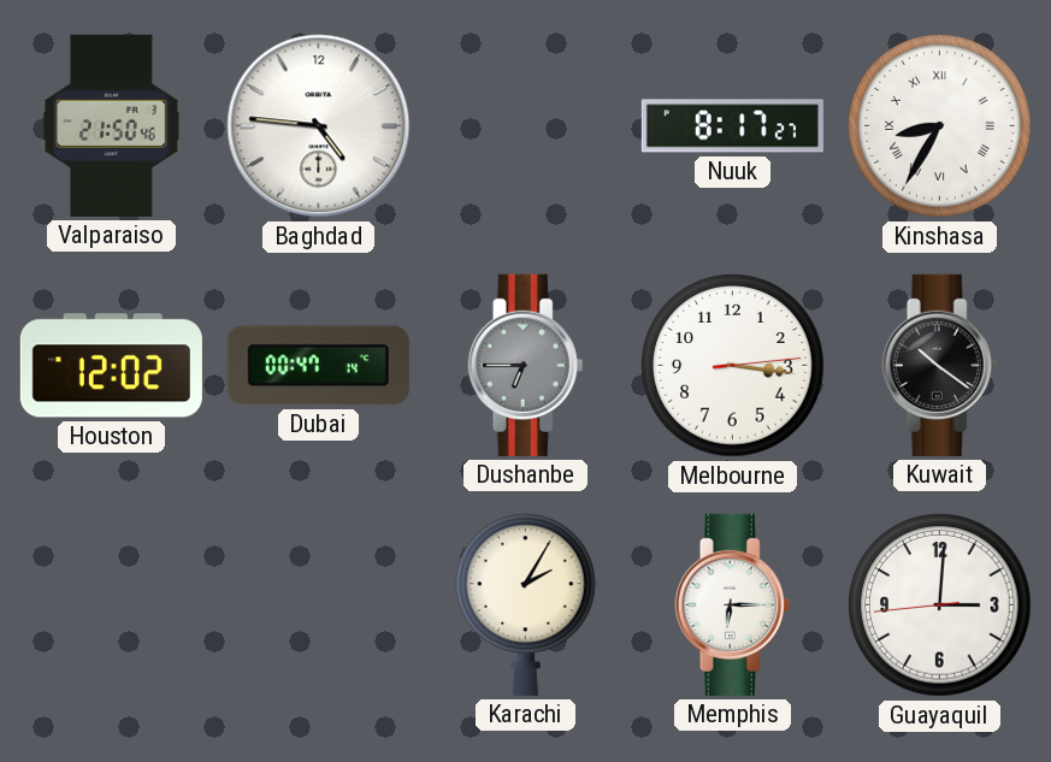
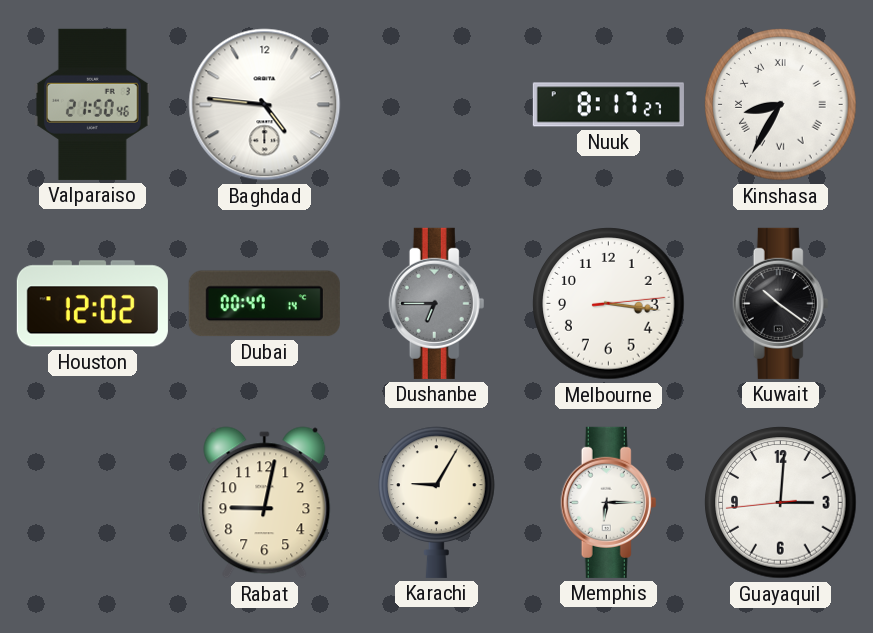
Rabat: none -> 9:02
Karachi: 2:05 -> 9:05
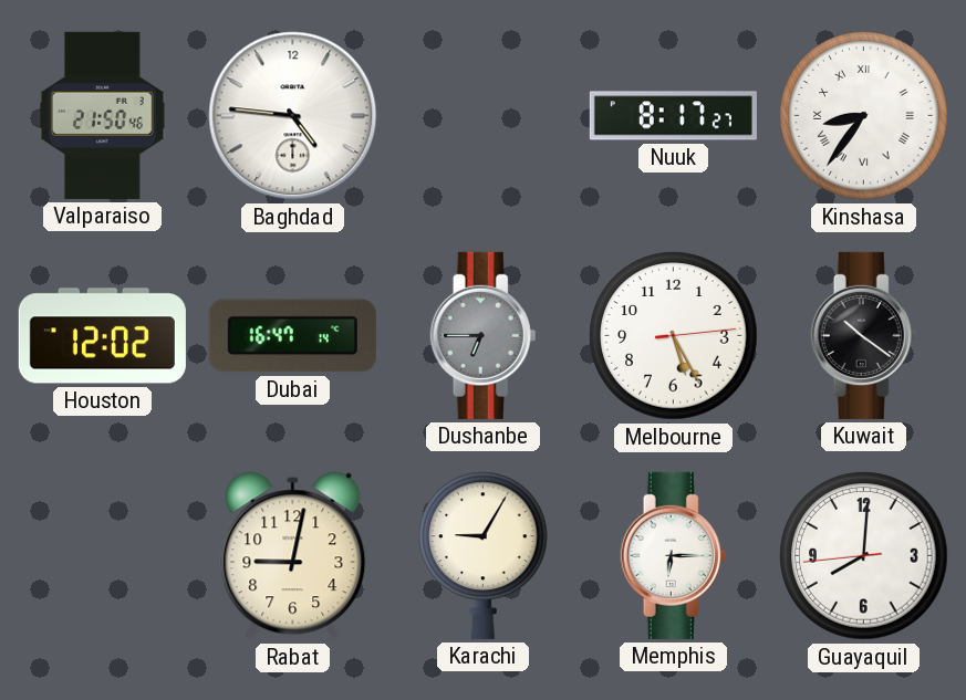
Kinshasa: 8:35 -> 8:36
Dubai: 00:47 -> 16:47
Melbourne: 3:16 -> 5:25
Guayaquil: 3:00 -> 8:00
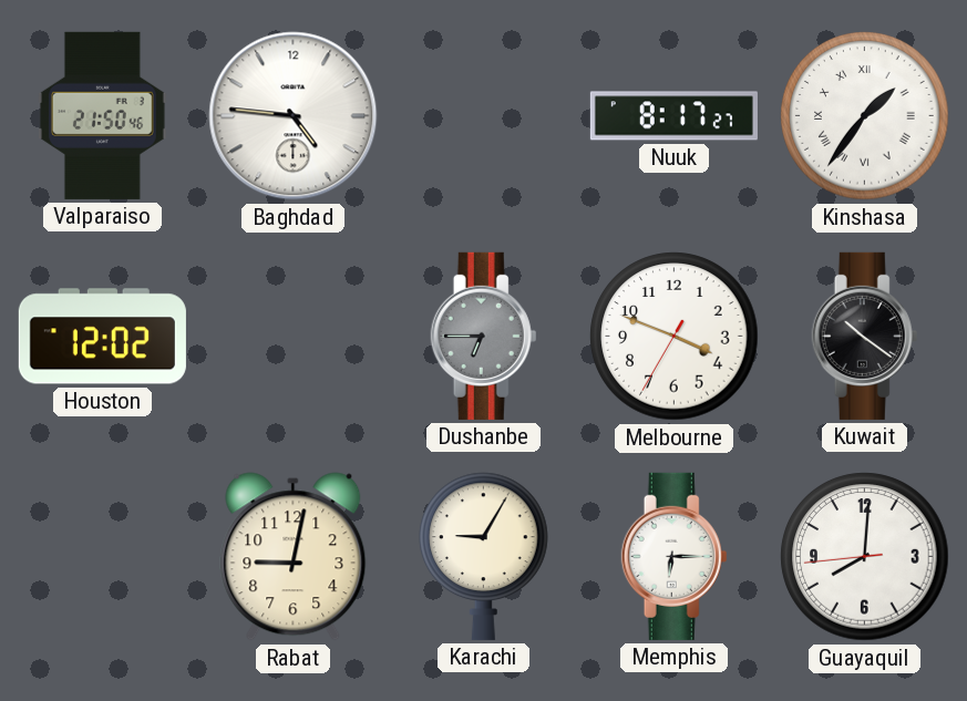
Kinshasa: 8:36 -> 1:36
Dubai: 16:47 -> none
Melbourne: 5:25 -> 3:48
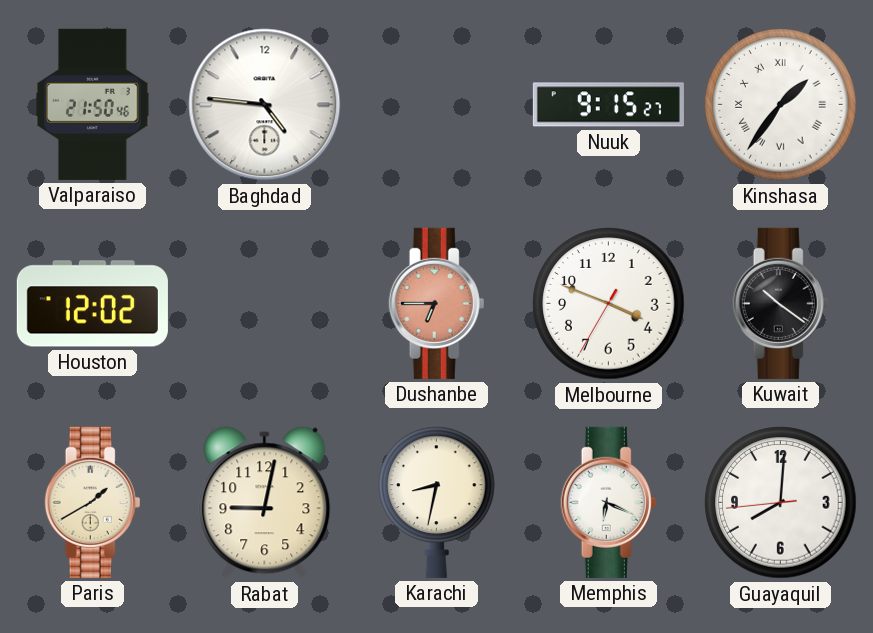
Nuuk: 8:17 -> 9:15
Dushanbe dial: grey -> salmon
Paris: none -> 1:40
Karachi: 9:05 -> 8:32
Memphis: 6:15 -> 6:19
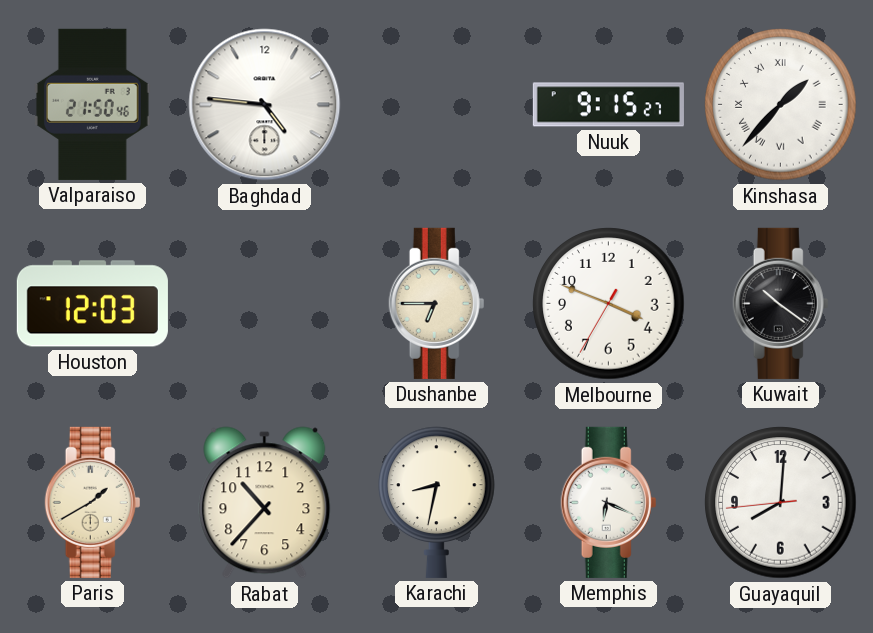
Kinshasa: 1:36 -> 1:37
Houston: 12:02 -> 12:03
Dushanbe dial: salmon -> cream
Rabat: 9:02 -> 10:37
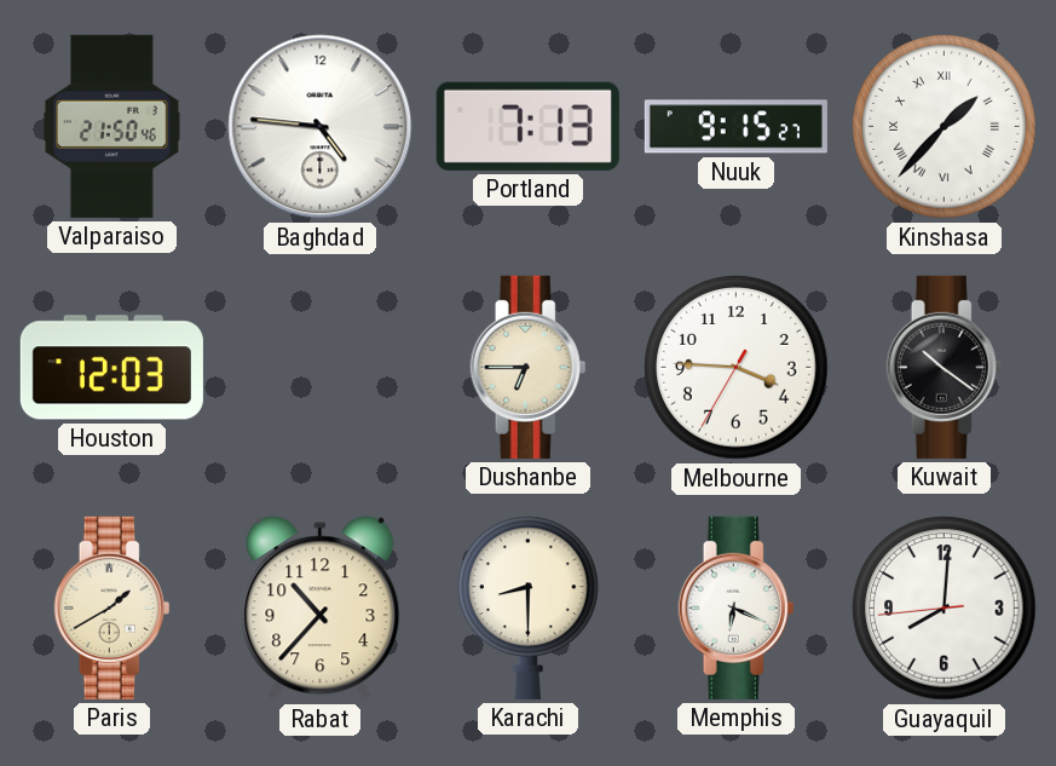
Portland: none -> 7:13
Melbourne: 3:48 -> 3:45
Karachi: 8:32 -> 8:30
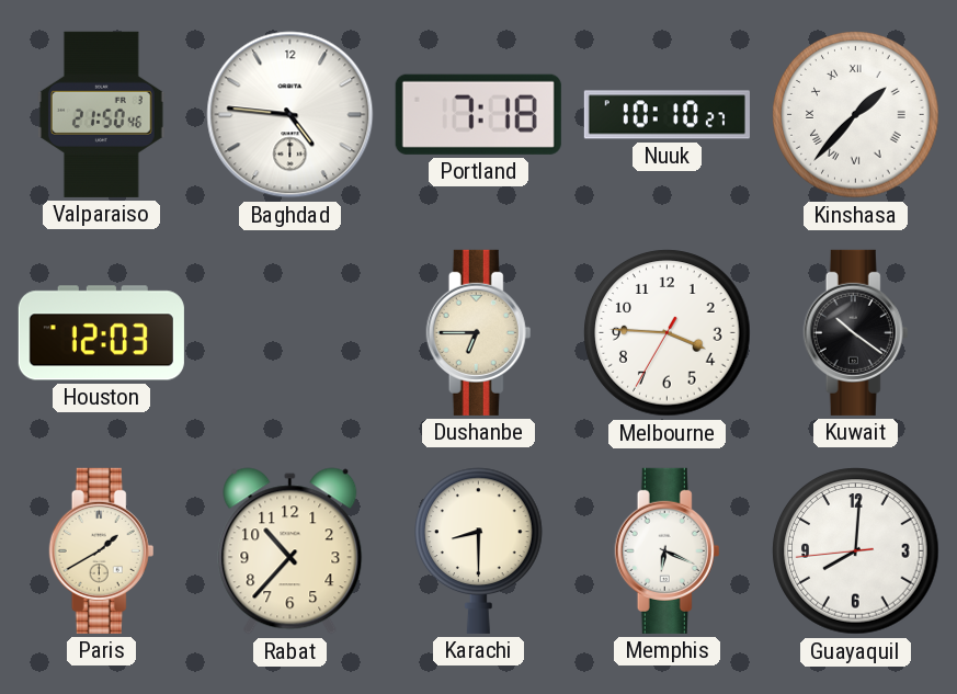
Portland: 7:13 -> 7:18
Nuuk: 9:15 -> 10:10
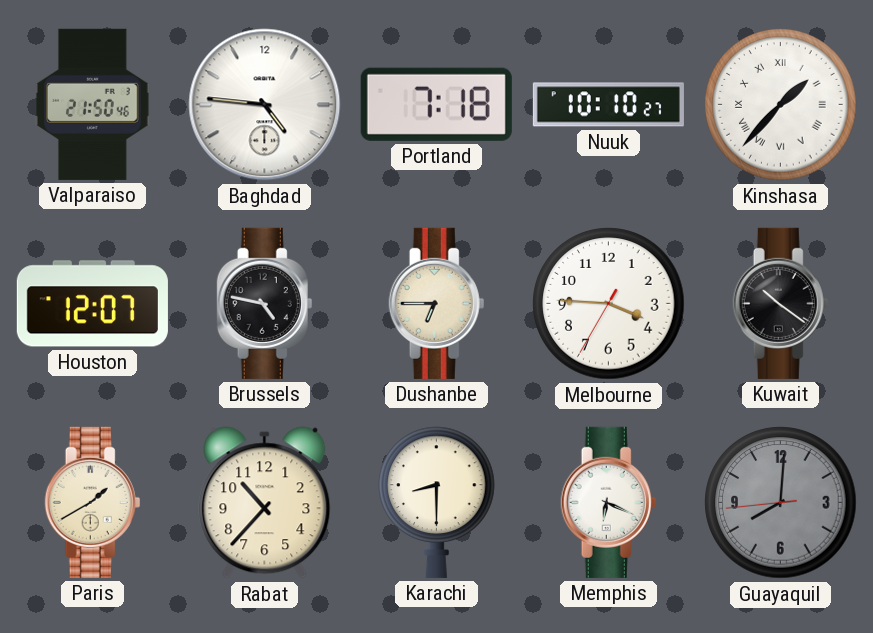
Houston: 12:03 -> 12:07
Brussels: none -> 4:47
Guayaquil dial: white -> grey
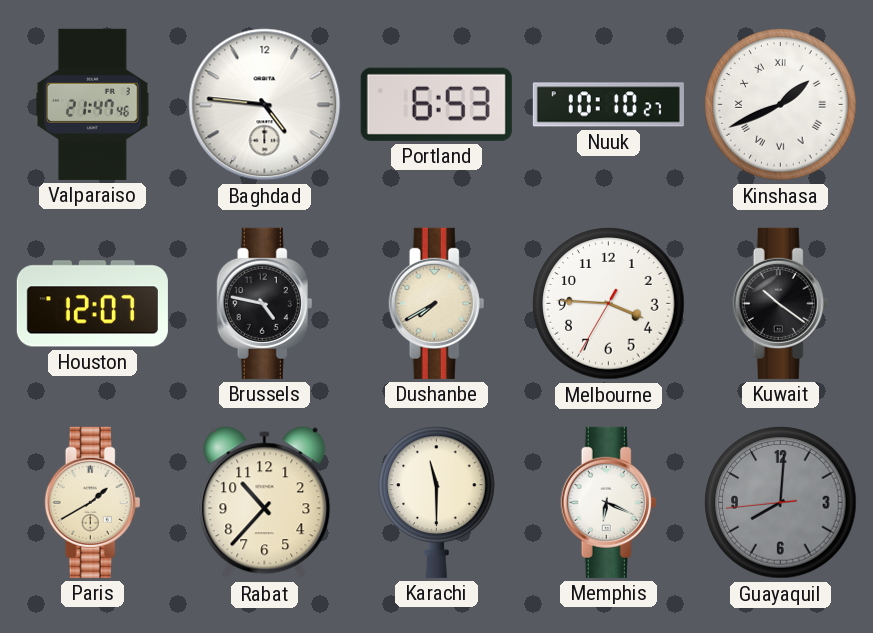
Valparaiso: 21:50 -> 21:47
Portland: 7:18 -> 6:53
Kinshasa: 1:37 -> 1:41
Dushanbe: 6:45 -> 7:40
Karachi: 8:30 -> 11:30
